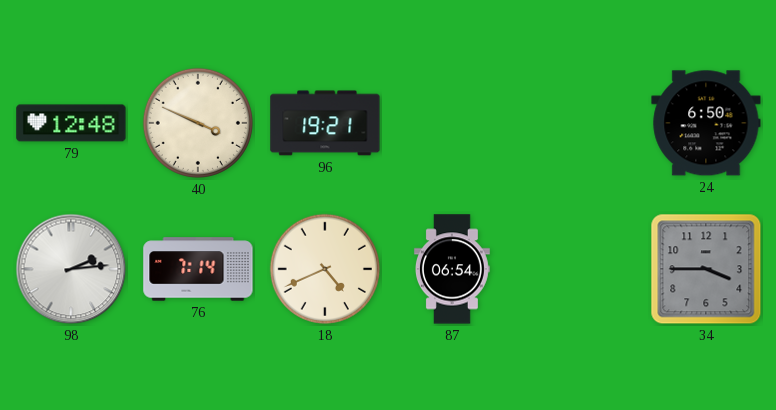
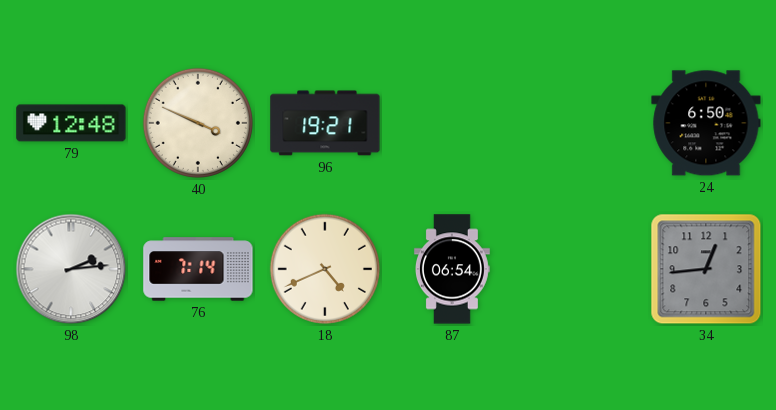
34: 3:45 -> 12:44
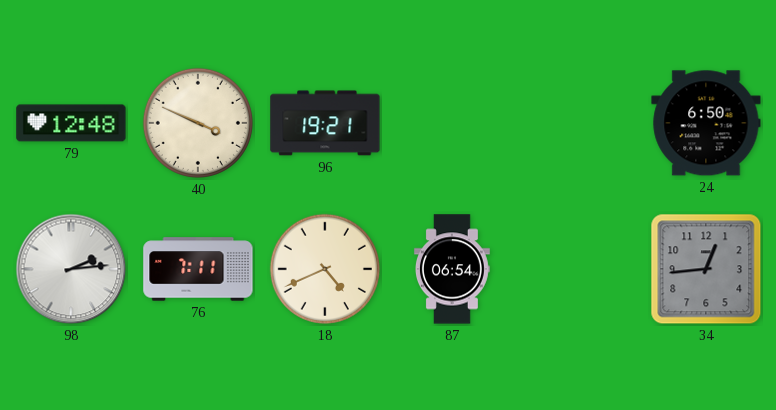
76: 7:14 -> 7:11
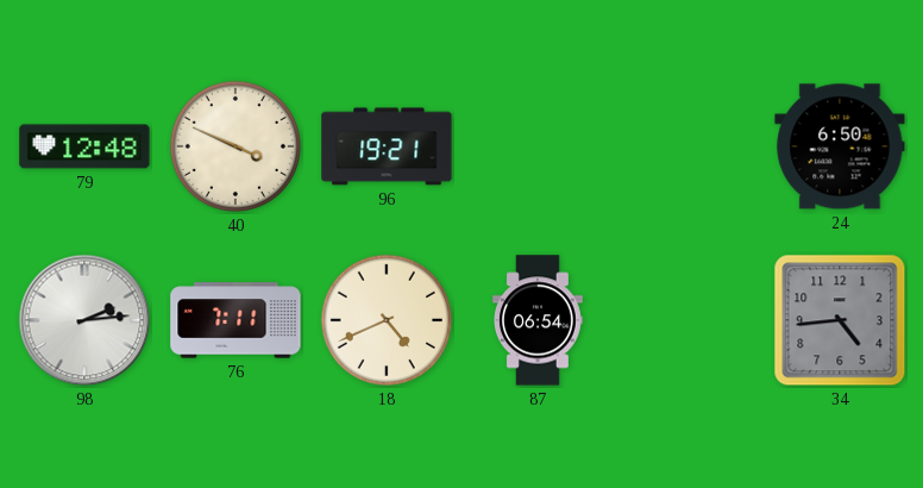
34: 12:44 -> 4:44
